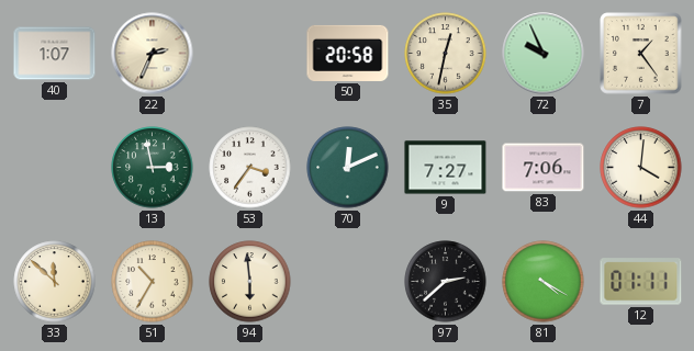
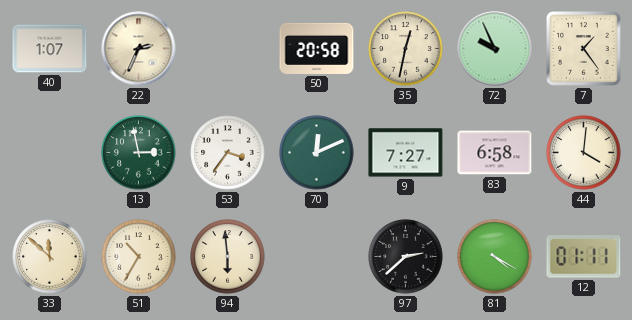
83: 7:06 -> 6:58
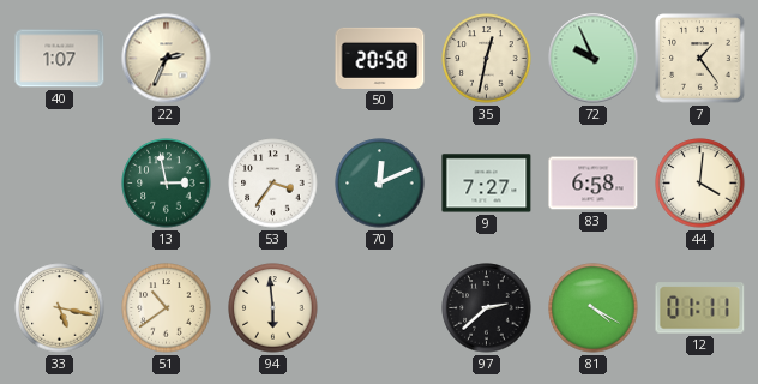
33: 11:52 -> 5:17
51: 10:35 -> 10:39
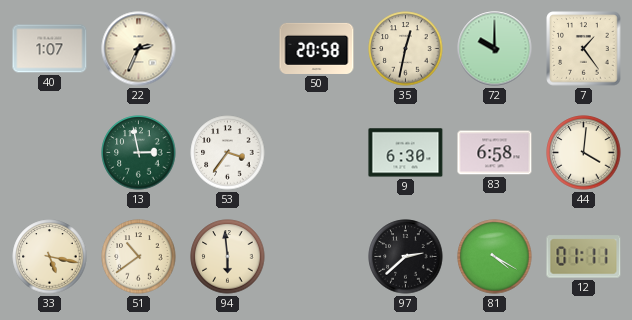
72: 9:56 -> 10:00
70: 12:11 -> none
9: 7:27 -> 6:30
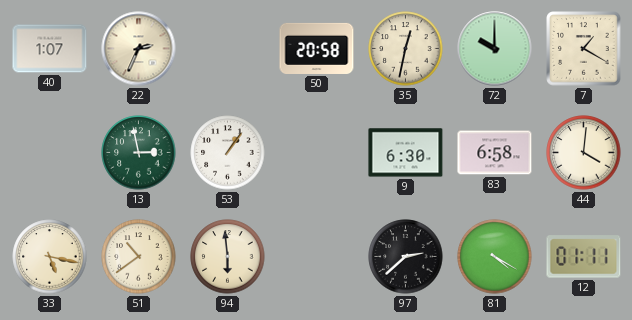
7: 1:24 -> 1:20
53: 3:36 -> 1:06
